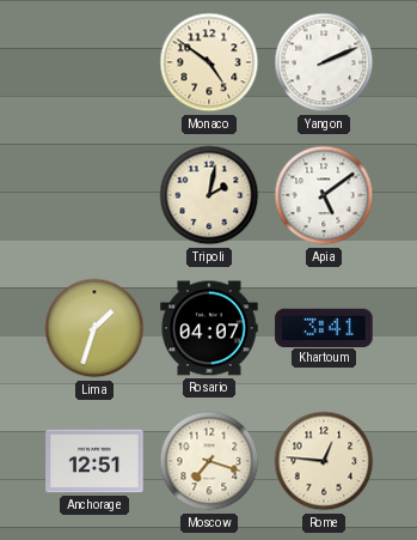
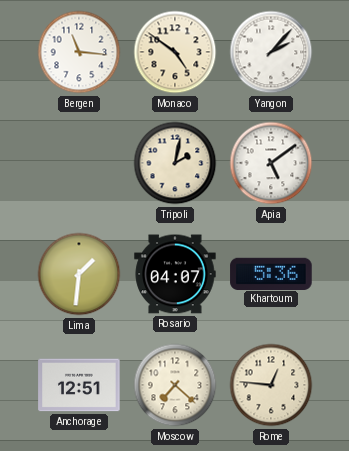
Bergen: none -> 11:16
Yangon: 2:11 -> 2:07
Lima: 1:33 -> 1:31
Khartoum: 3:41 -> 5:36
Moscow: 7:18 -> 7:22
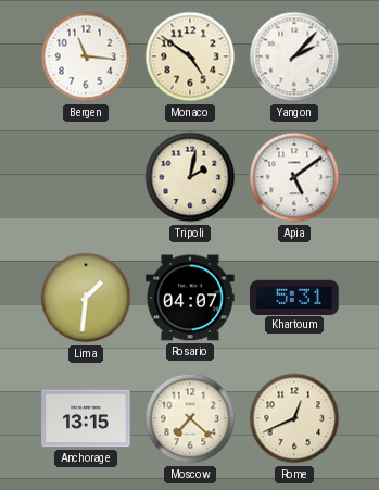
Khartoum: 5:36 -> 5:31
Anchorage: 12:51 -> 13:15
Rome: 12:46 -> 12:41
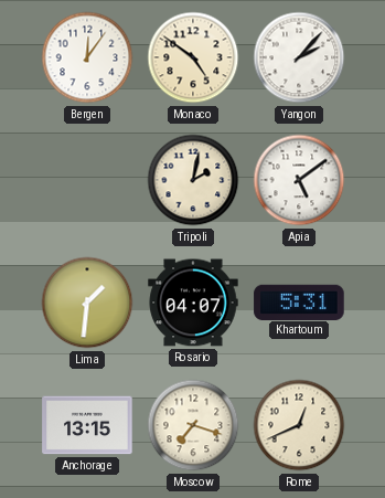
Bergen: 11:16 -> 12:06
Moscow: 7:22 -> 7:18
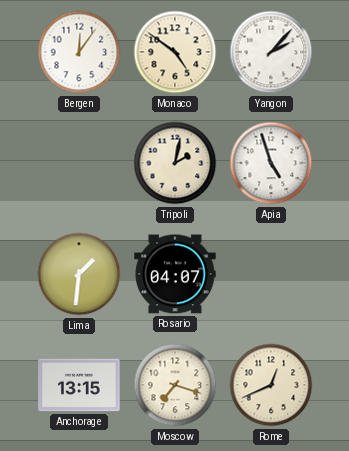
Apia: 5:09 -> 4:57
Khartoum: 5:31 -> none
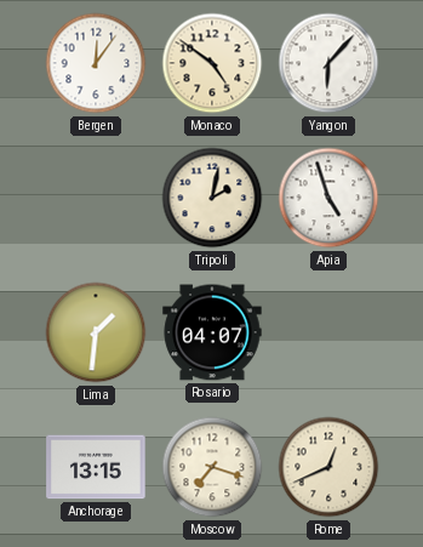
Yangon: 2:07 -> 6:07
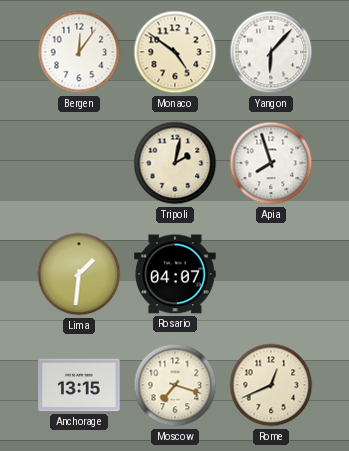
Apia: 4:57 -> 7:57
